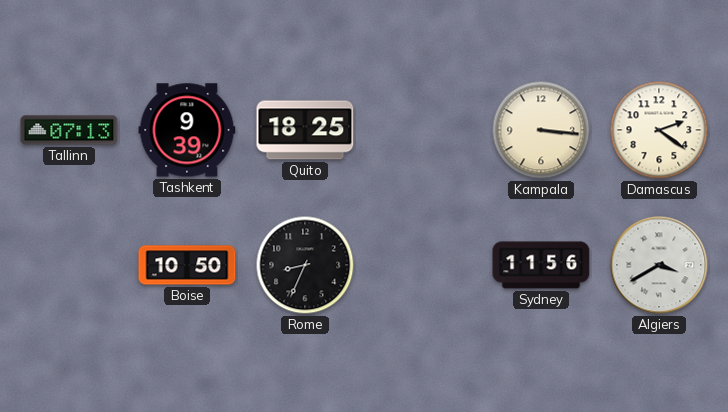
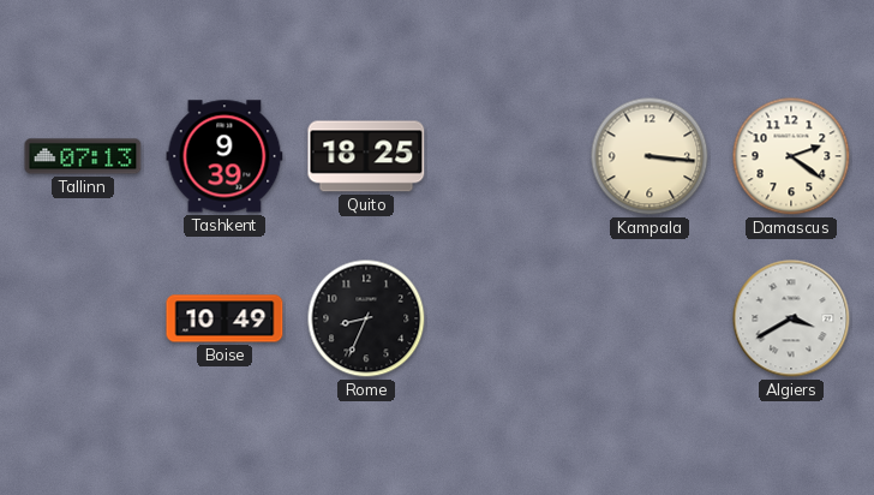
Boise: 10:50 -> 10:49
Sydney: 11:56 -> none
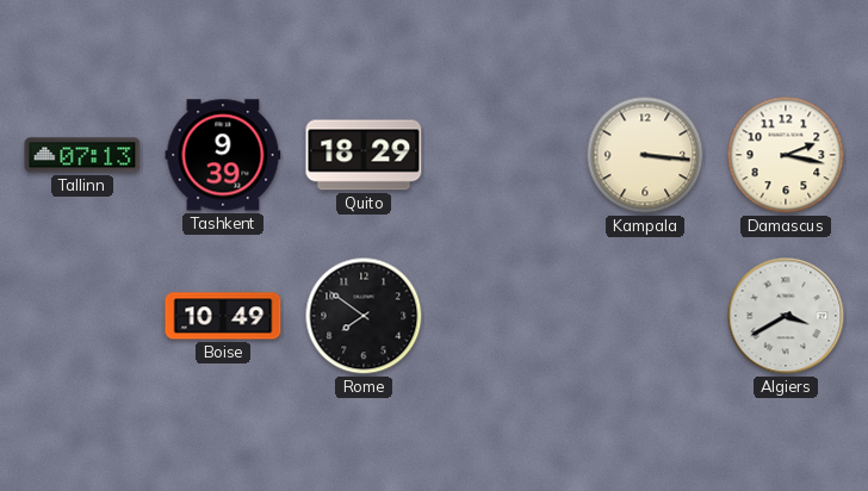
Quito: 18:25 -> 18:29
Damascus: 2:21 -> 2:17
Rome: 8:34 -> 7:51
